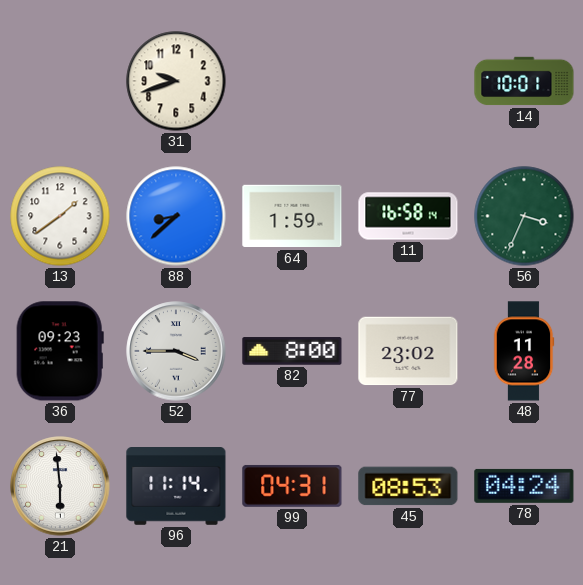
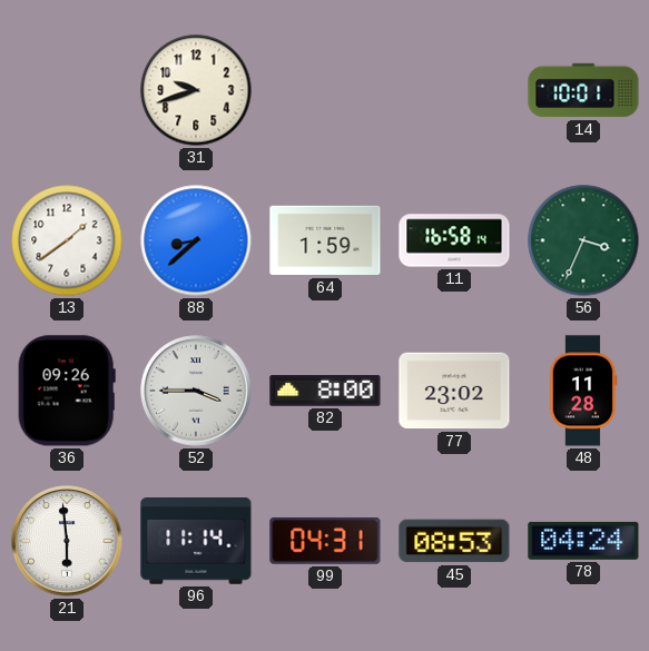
36: 09:23 -> 09:26
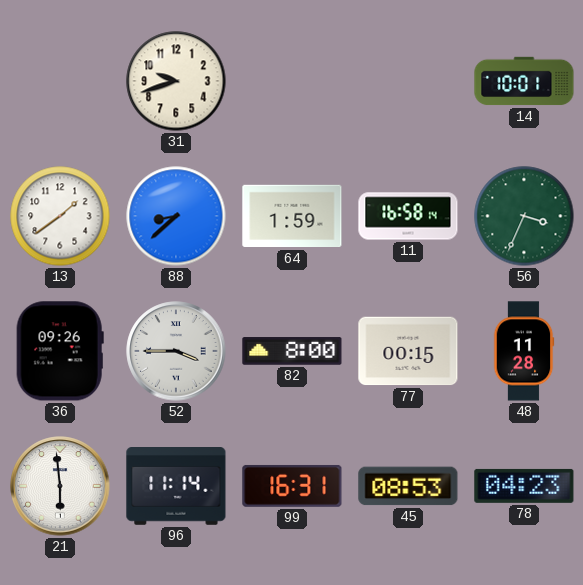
77: 23:02 -> 00:15
99: 04:31 -> 16:31
78: 04:24 -> 04:23
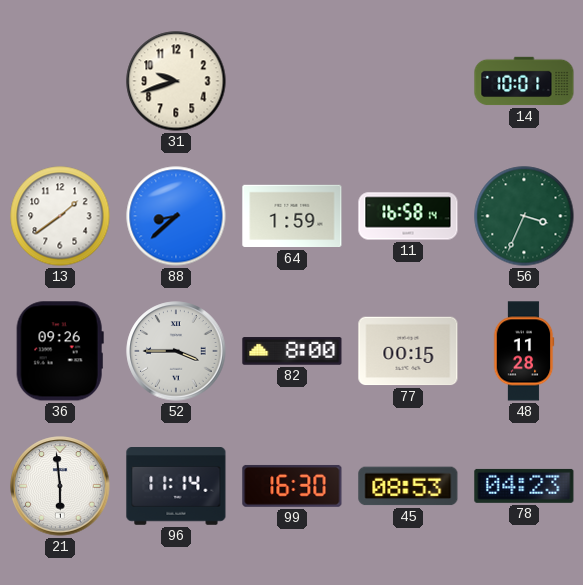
99: 16:31 -> 16:30
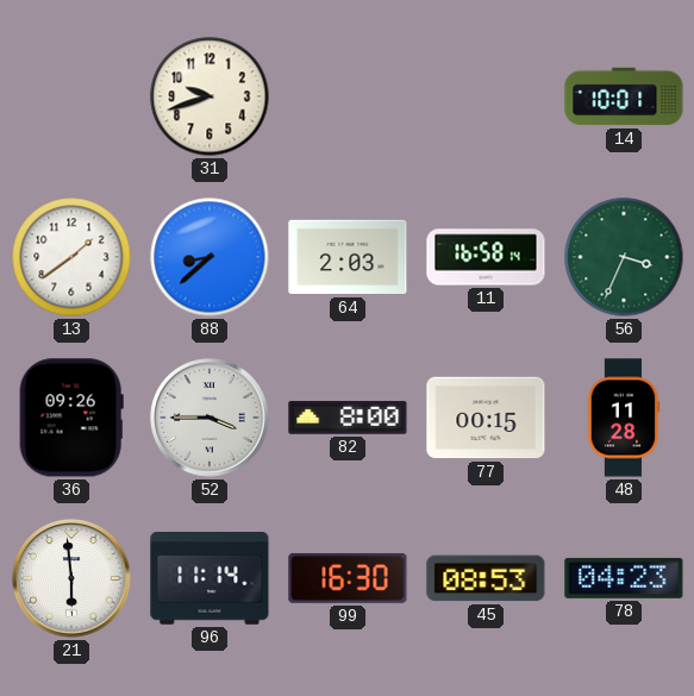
64: 1:59 -> 2:03
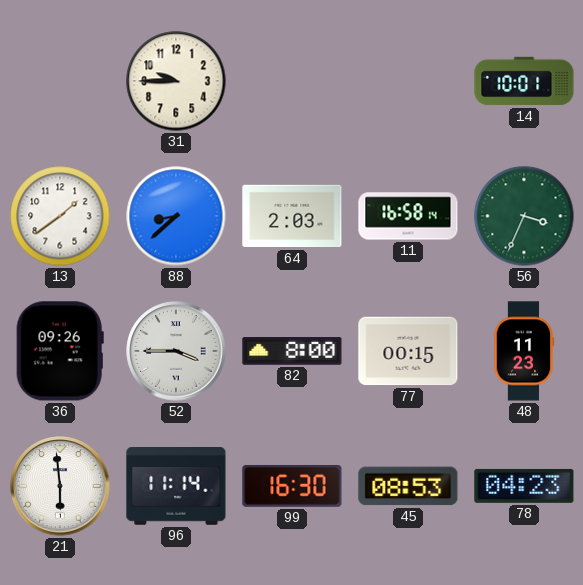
31: 9:42 -> 9:45
48: 11:28 -> 11:23
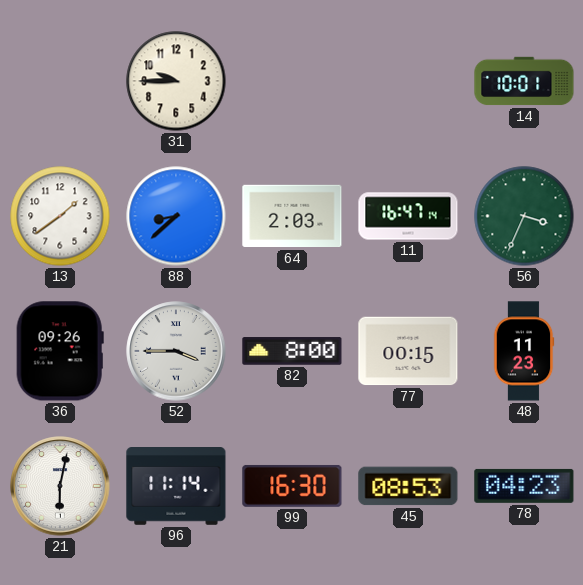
11: 16:58 -> 16:47
21: 5:59 -> 6:02
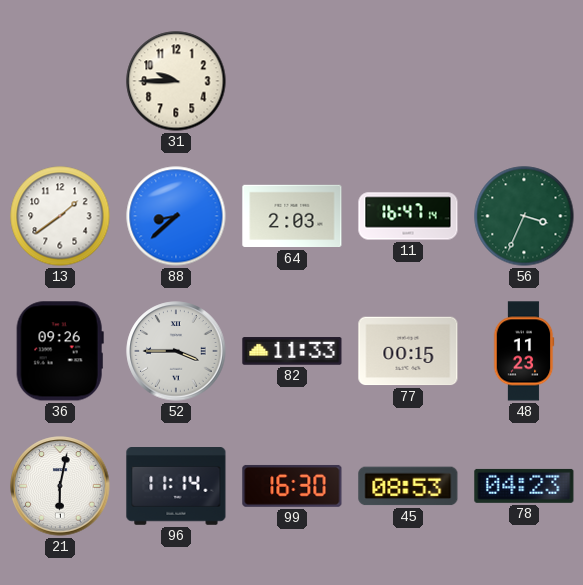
14: 10:01 -> none
82: 8:00 -> 11:33
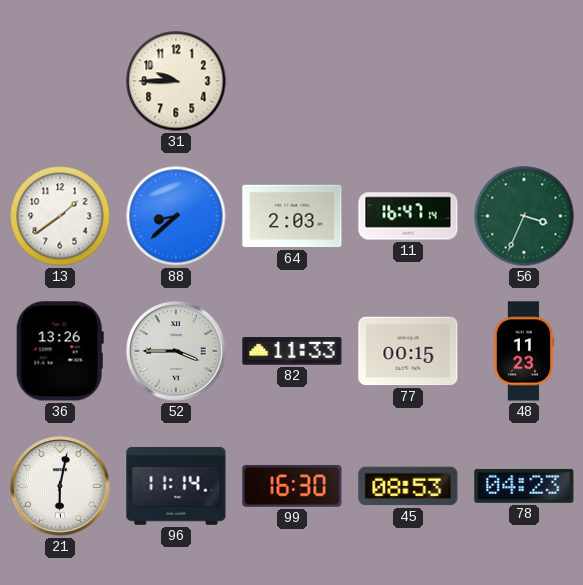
36: 09:26 -> 13:26
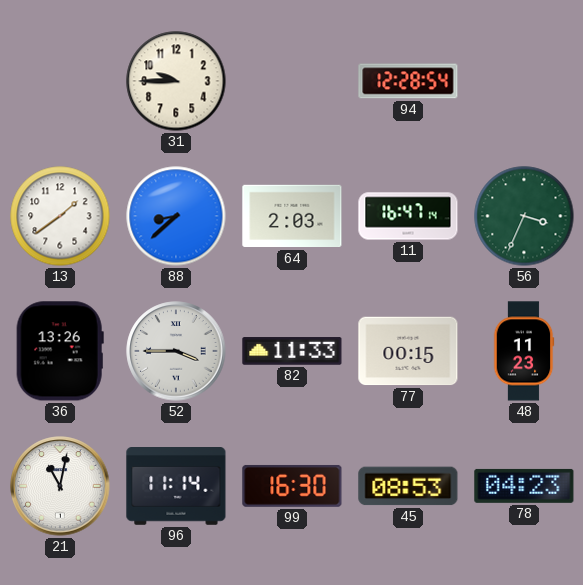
94: none -> 12:28
21: 6:02 -> 11:02
